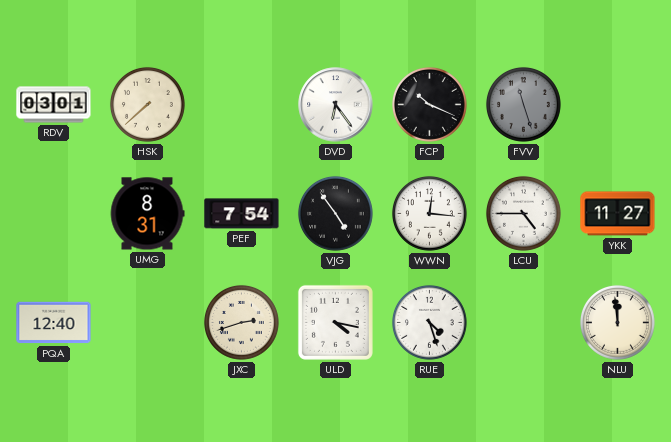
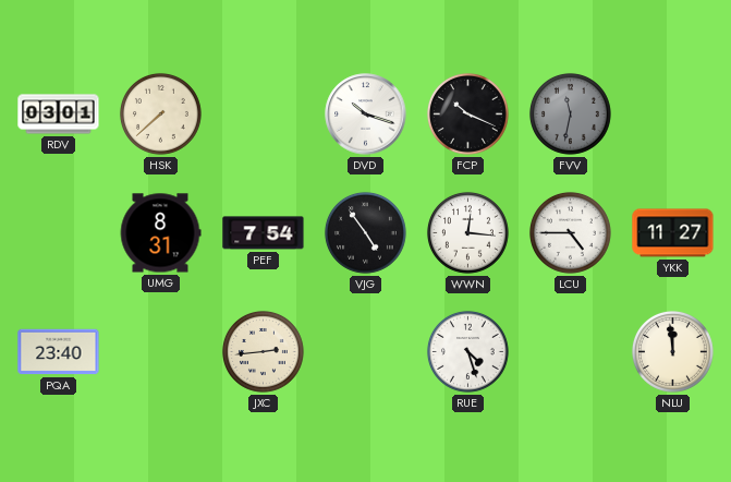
DVD: 6:24 -> 10:18
FVV: 11:27 -> 11:32
PQA: 12:40 -> 23:40
JXC: 2:42 -> 2:44
ULD: 4:17 -> none
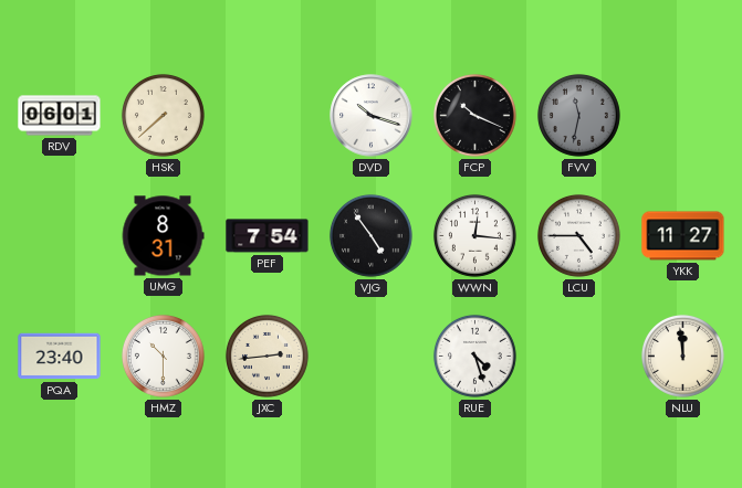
RDV: 03:01 -> 06:01
HMZ: none -> 10:30
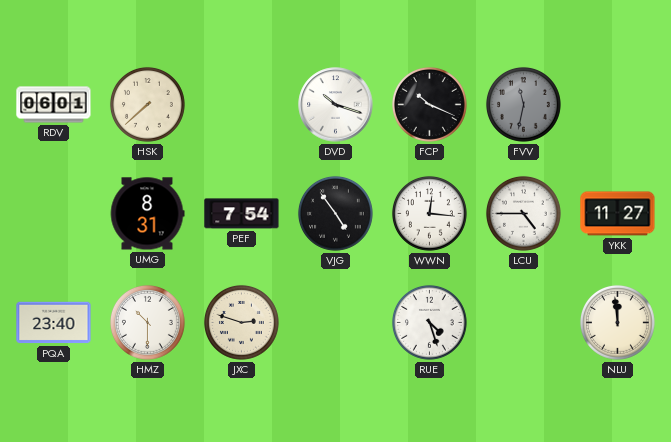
JXC: 2:44 -> 2:48
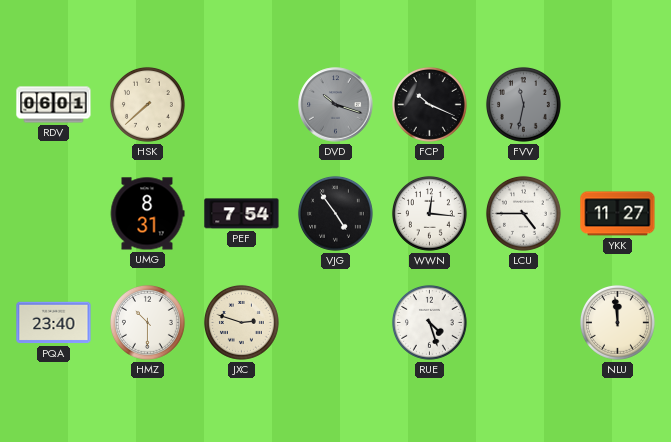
DVD dial: white -> grey
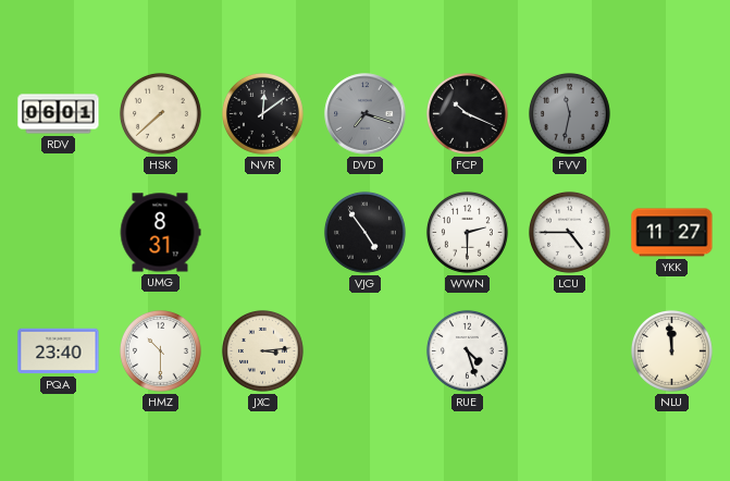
NVR: none -> 12:09
DVD: 10:18 -> 7:18
PEF: 7:54 -> none
WWN: 12:16 -> 2:30
JXC: 2:48 -> 3:14
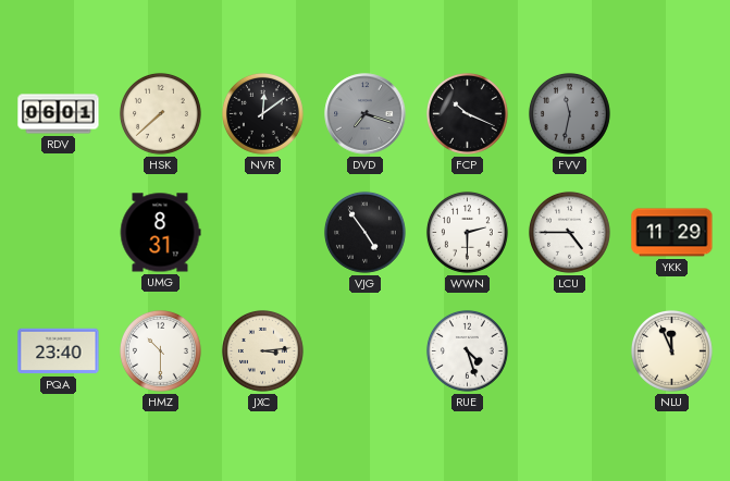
YKK: 11:27 -> 11:29
NLU: 11:59 -> 11:56
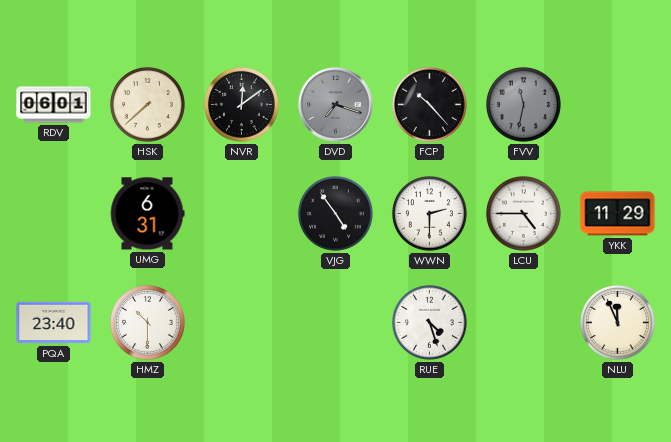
FCP: 10:19 -> 10:23
UMG: 8:31 -> 6:31
JXC: 3:14 -> none
